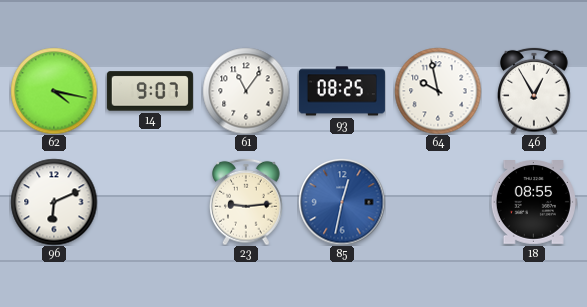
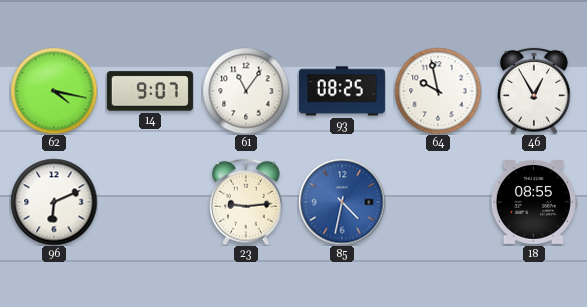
85: 12:32 -> 4:32
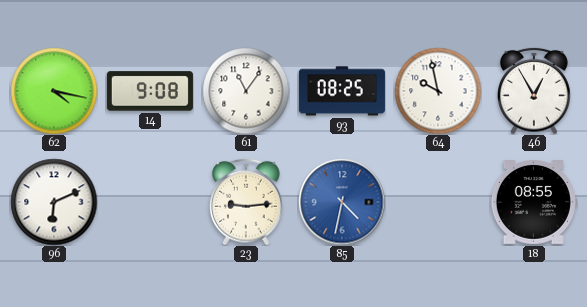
14: 9:07 -> 9:08
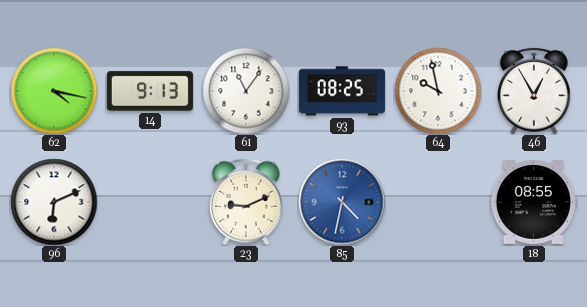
14: 9:08 -> 9:13
23: 9:14 -> 9:11
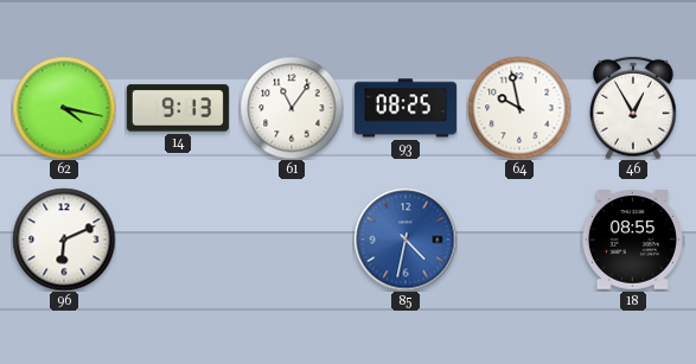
23: 9:11 -> none
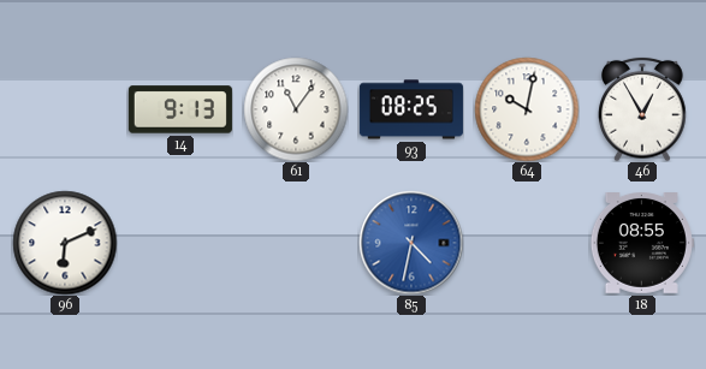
62: 4:17 -> none
64: 9:58 -> 10:02
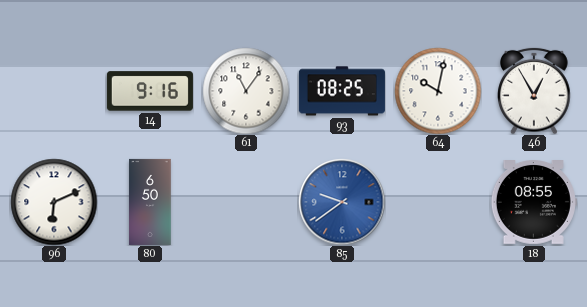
14: 9:13 -> 9:16
80: none -> 6:50
85: 4:32 -> 9:39
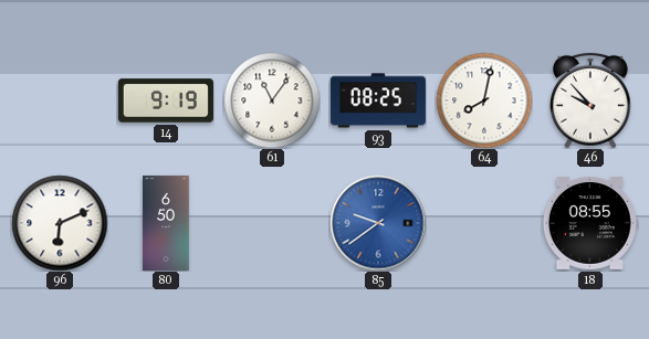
14: 9:16 -> 9:19
64: 10:02 -> 8:02
46: 12:55 -> 9:53
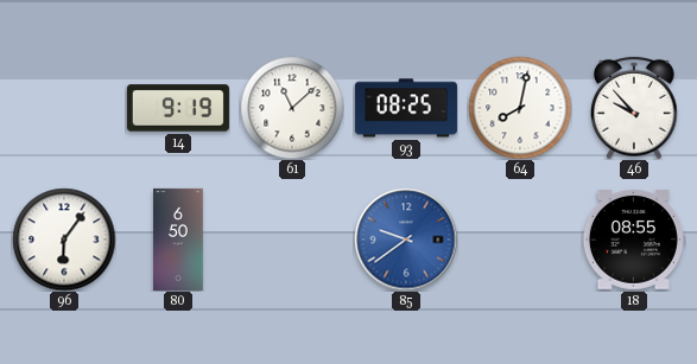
61: 11:06 -> 11:08
96: 6:11 -> 6:06
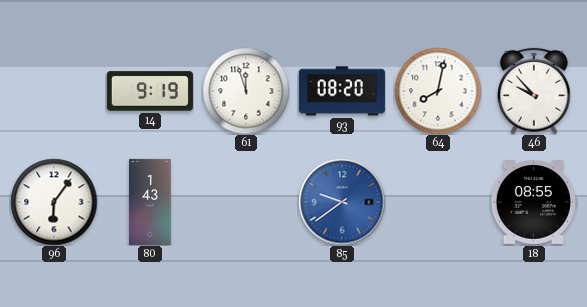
61: 11:08 -> 11:57
93: 08:25 -> 08:20
80: 6:50 -> 1:43
